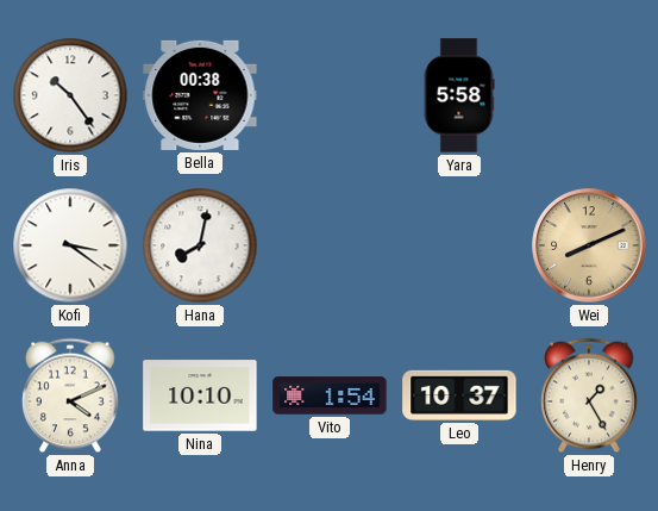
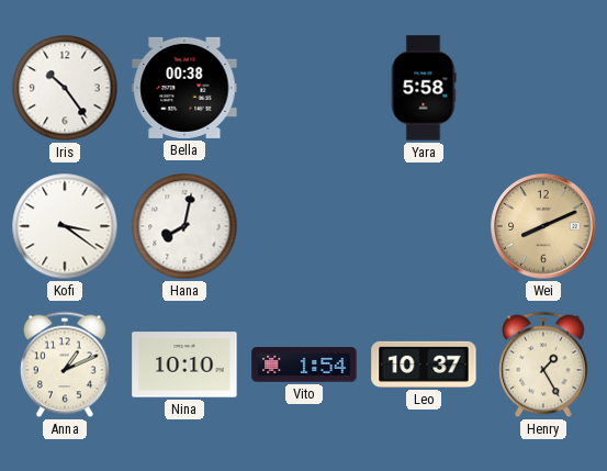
Anna: 4:11 -> 1:11
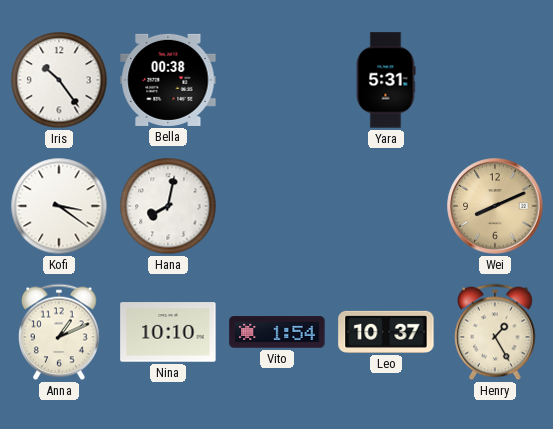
Yara: 5:58 -> 5:31
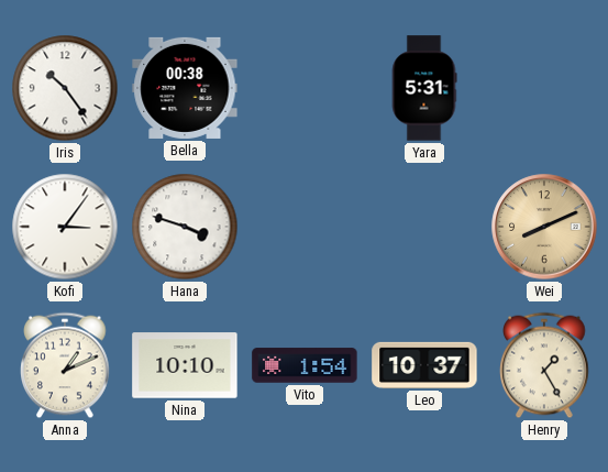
Kofi: 3:21 -> 3:06
Hana: 8:02 -> 3:48
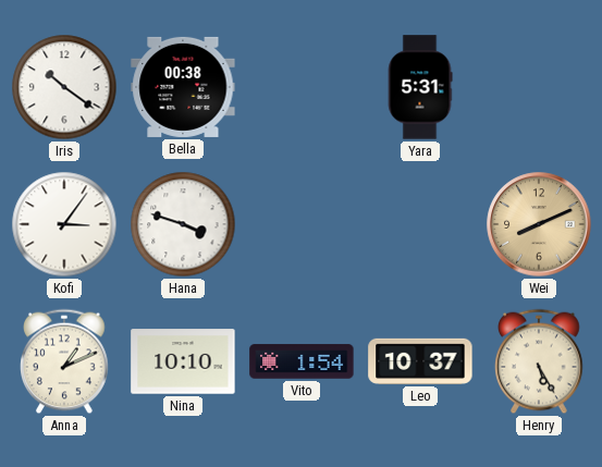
Iris: 10:24 -> 10:21
Henry: 1:25 -> 5:25
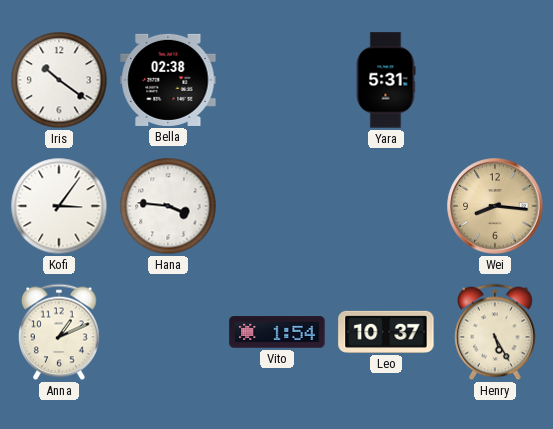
Bella: 00:38 -> 02:38
Hana: 3:48 -> 3:46
Wei: 8:11 -> 8:16
Nina: 10:10 -> none
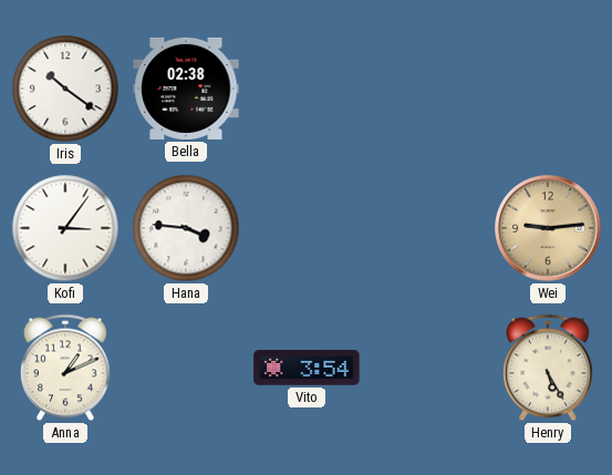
Yara: 5:31 -> none
Wei: 8:16 -> 9:14
Vito: 1:54 -> 3:54
Leo: 10:37 -> none
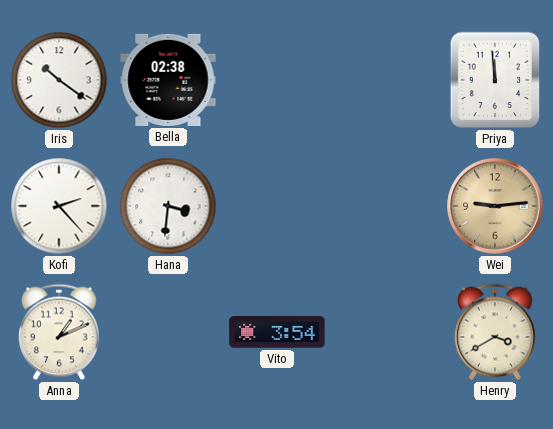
Priya: none -> 11:59
Kofi: 3:06 -> 2:23
Hana: 3:46 -> 3:31
Henry: 5:25 -> 3:40
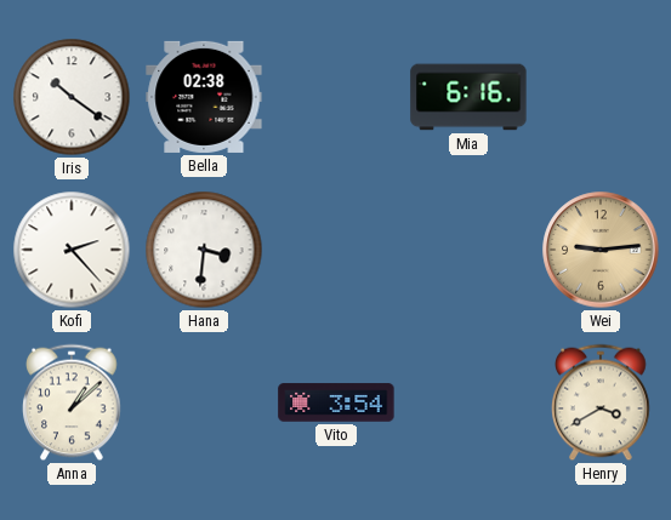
Mia: none -> 6:16
Priya: 11:59 -> none
Anna: 1:11 -> 1:08
